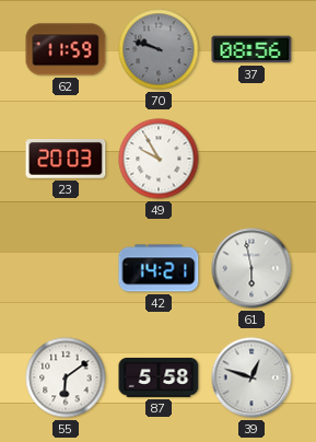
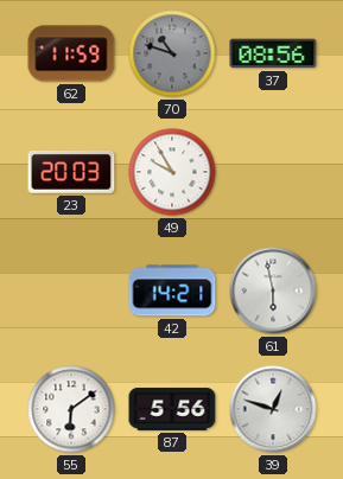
70: 9:48 -> 10:48
87: 5:58 -> 5:56
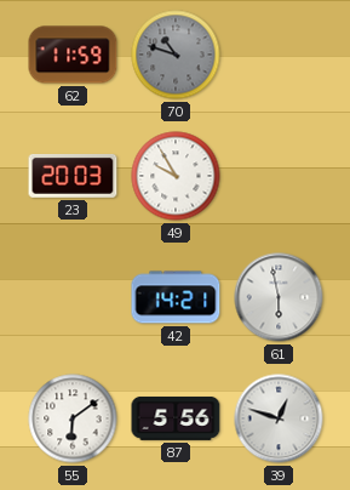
37: 08:56 -> none
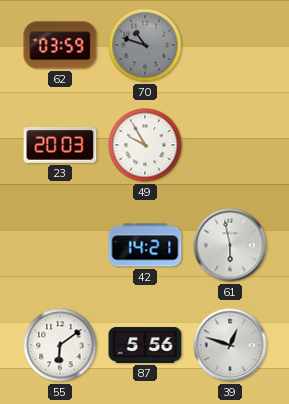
62: 11:59 -> 03:59
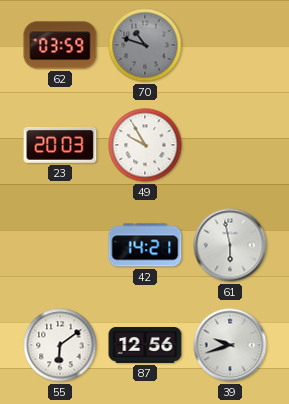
87: 5:56 -> 12:56
39: 12:48 -> 9:42
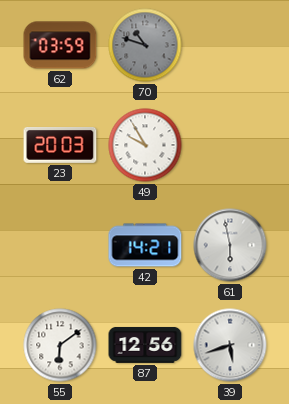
39: 9:42 -> 5:42
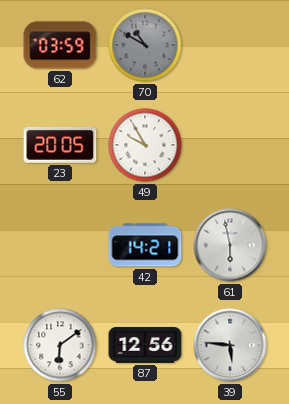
70: 10:48 -> 10:50
23: 20:03 -> 20:05
39: 5:42 -> 5:46
